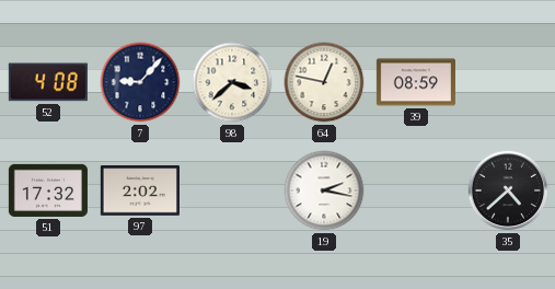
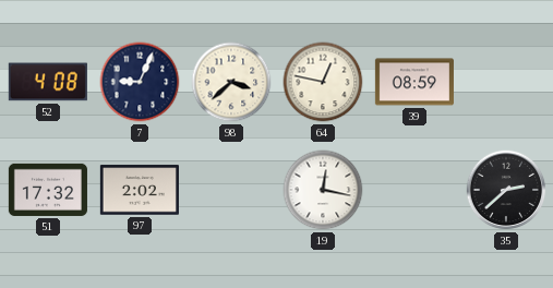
7: 9:07 -> 9:04
19: 2:17 -> 12:17
35: 4:38 -> 2:38
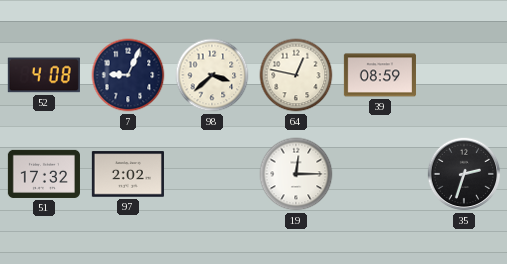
19: 12:17 -> 12:15
35: 2:38 -> 2:33
